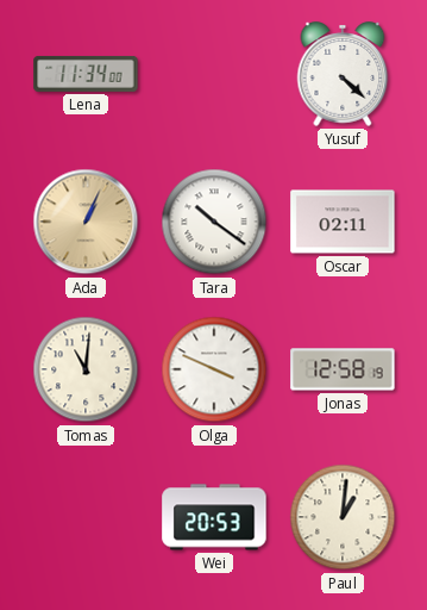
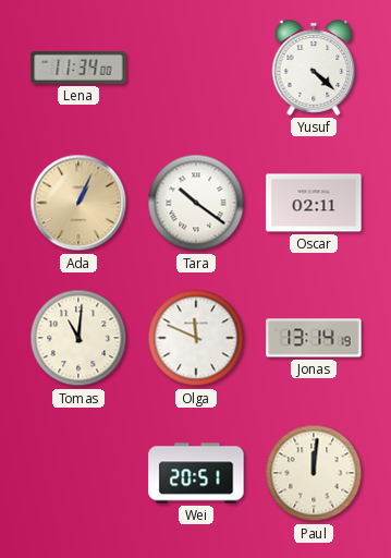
Olga: 3:49 -> 11:49
Jonas: 12:58 -> 13:14
Wei: 20:53 -> 20:51
Paul: 1:01 -> 12:01
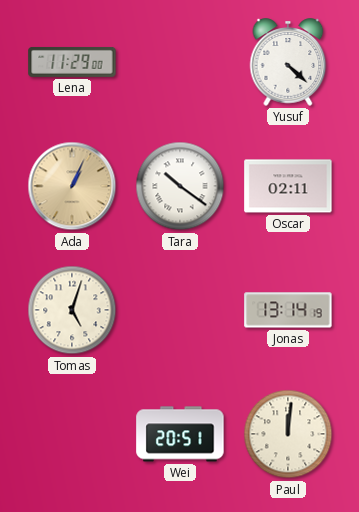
Lena: 11:34 -> 11:29
Tomas: 11:01 -> 5:03
Olga: 11:49 -> none
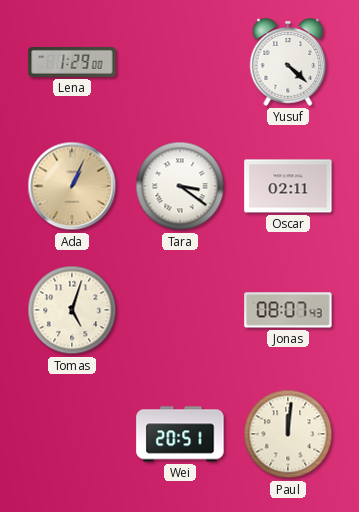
Lena: 11:29 -> 1:29
Tara: 10:21 -> 3:21
Jonas: 13:14 -> 08:07
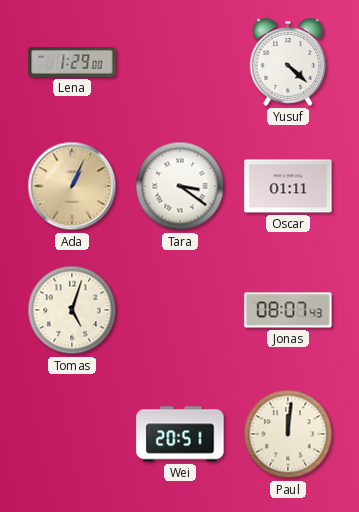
Oscar: 02:11 -> 01:11
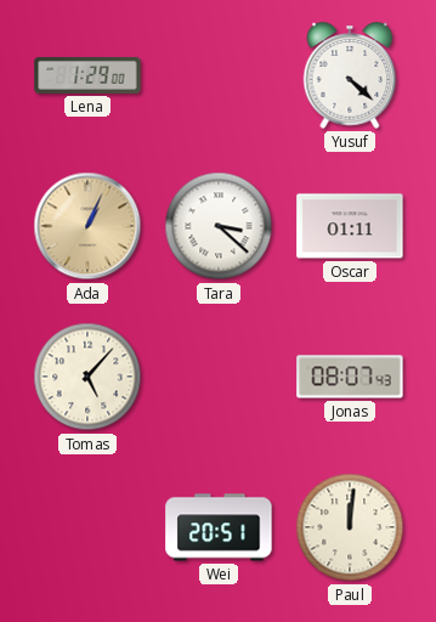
Tara: 3:21 -> 3:22
Tomas: 5:03 -> 5:07
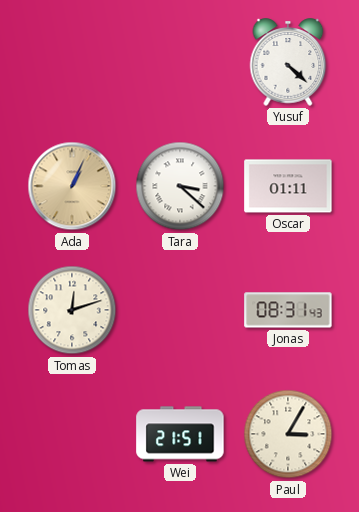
Lena: 1:29 -> none
Tomas: 5:07 -> 12:12
Jonas: 08:07 -> 08:31
Wei: 20:51 -> 21:51
Paul: 12:01 -> 3:05
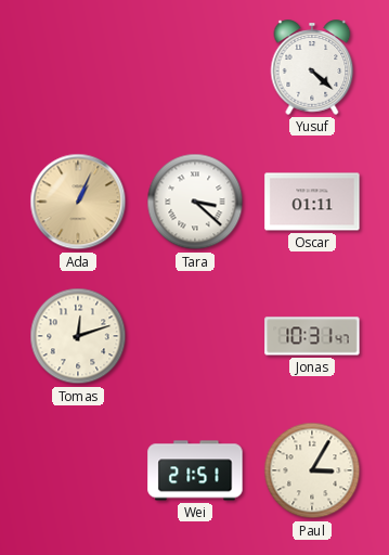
Jonas: 08:31 -> 10:31
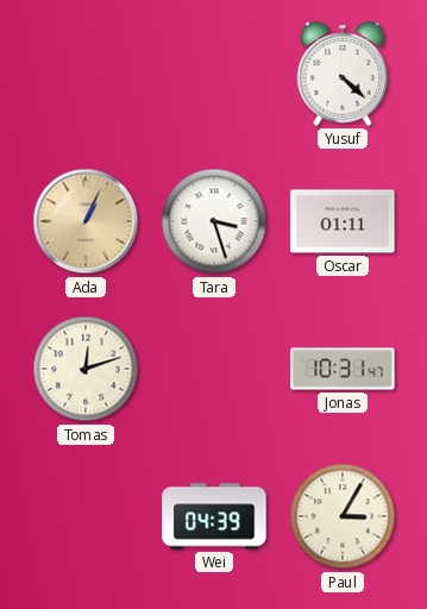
Tara: 3:22 -> 3:27
Wei: 21:51 -> 04:39
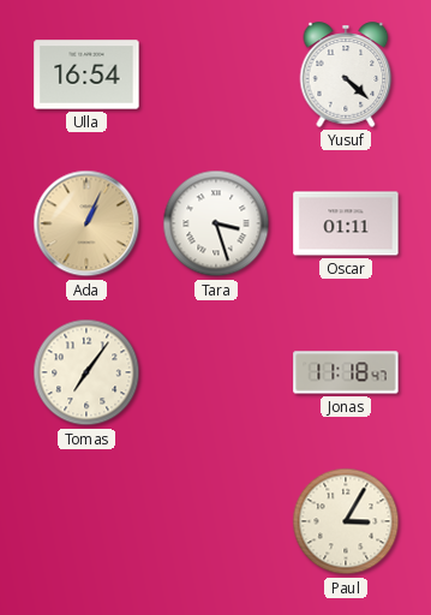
Ulla: none -> 16:54
Tomas: 12:12 -> 7:06
Jonas: 10:31 -> 11:18
Wei: 04:39 -> none
